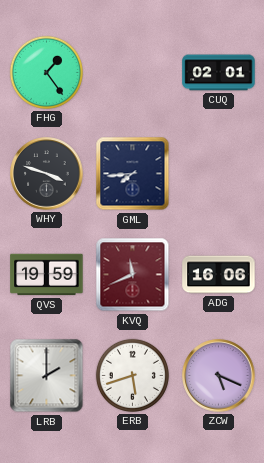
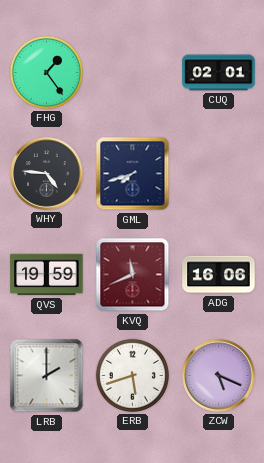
WHY: 3:48 -> 4:46
GML: 7:44 -> 7:42
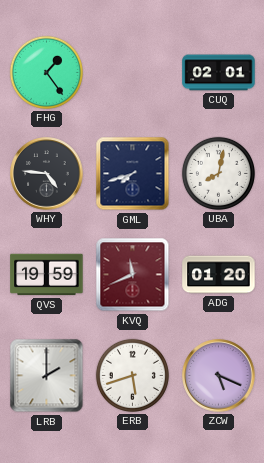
UBA: none -> 8:02
ADG: 16:06 -> 01:20
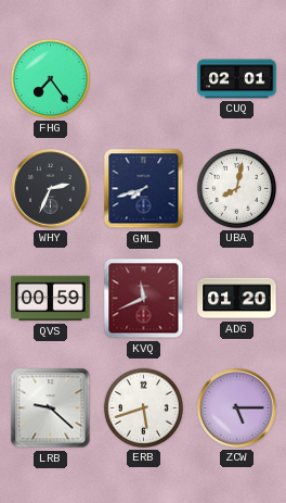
FHG: 1:24 -> 7:24
WHY: 4:46 -> 2:34
QVS: 19:59 -> 00:59
LRB: 2:00 -> 9:22
ZCW: 5:19 -> 5:15
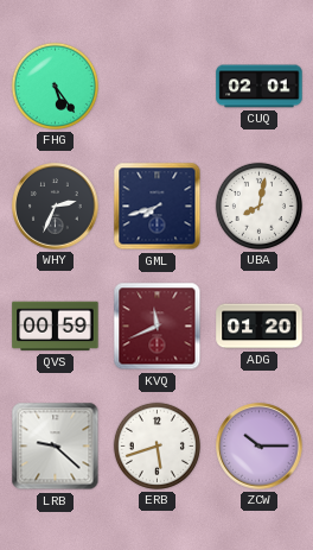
FHG: 7:24 -> 5:24
ZCW: 5:15 -> 10:15
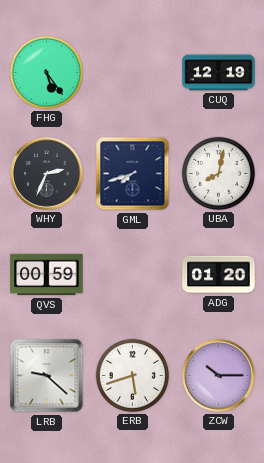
CUQ: 02:01 -> 12:19
KVQ: 11:41 -> none
